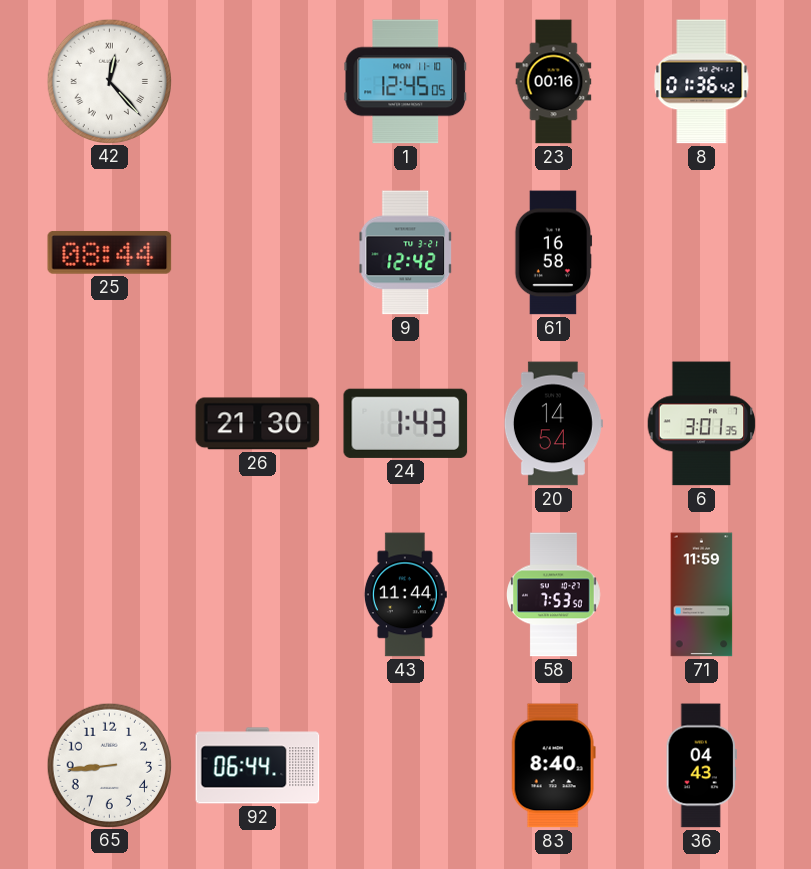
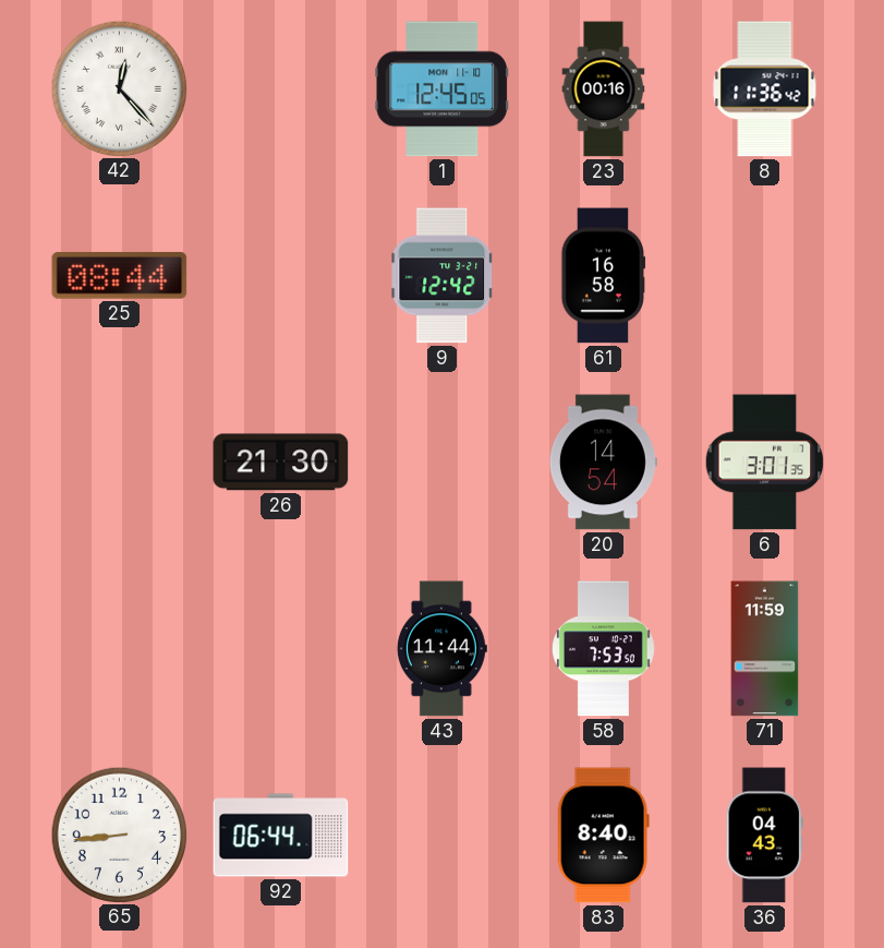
8: 01:36 -> 11:36
24: 1:43 -> none
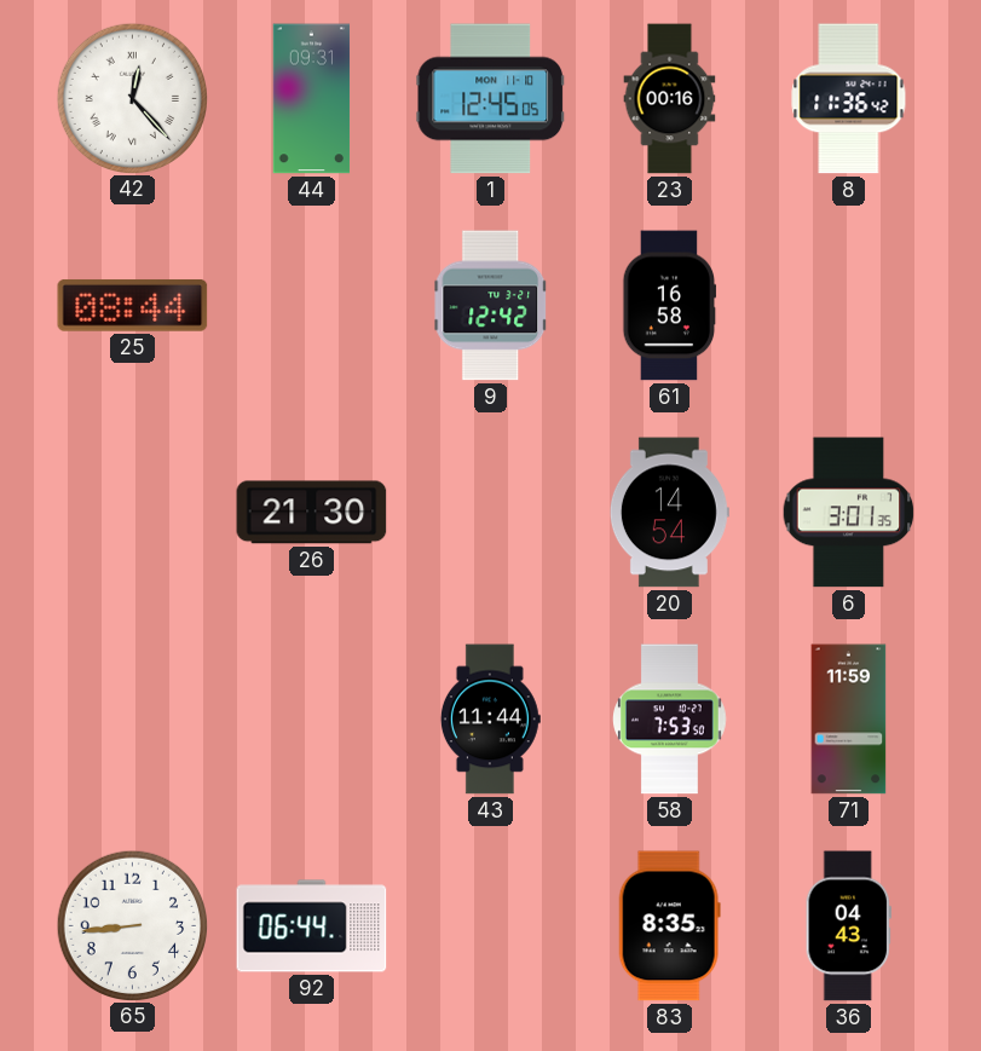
44: none -> 09:31
83: 8:40 -> 8:35
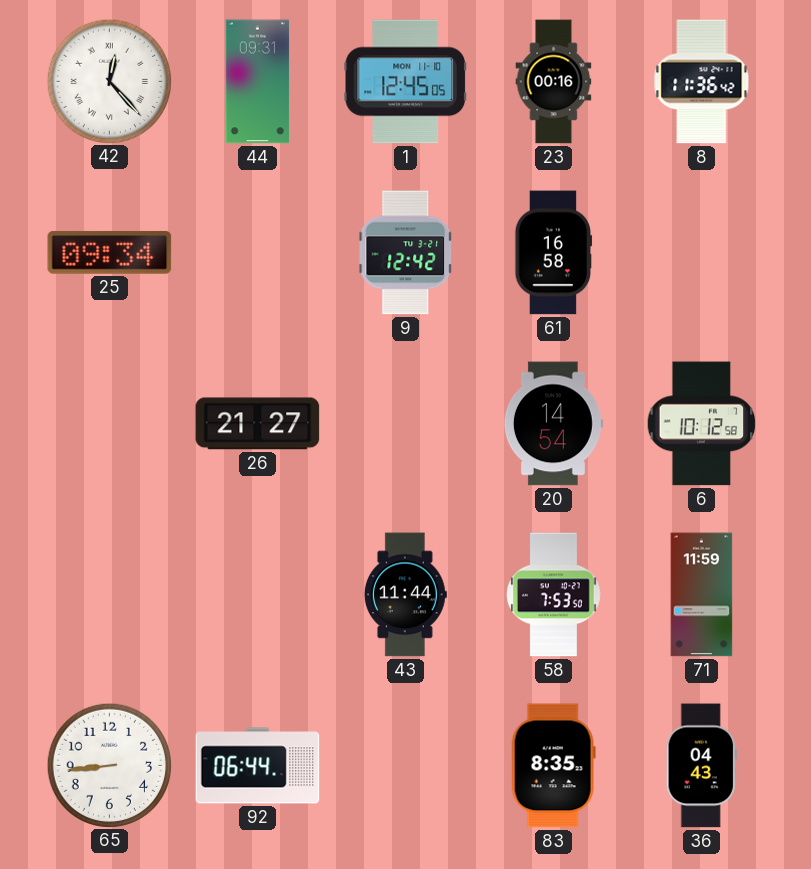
25: 08:44 -> 09:34
26: 21:30 -> 21:27
6: 3:01 -> 10:12
